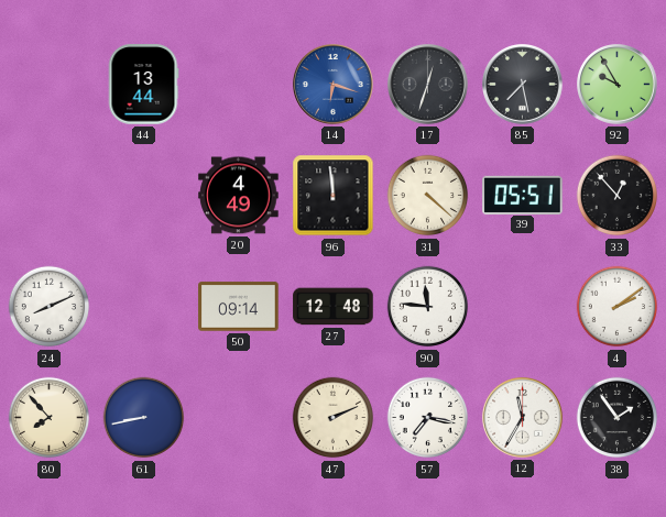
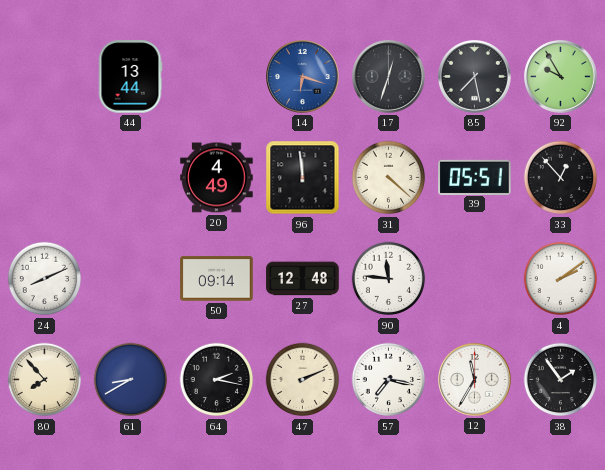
61: 8:43 -> 8:40
64: none -> 2:17
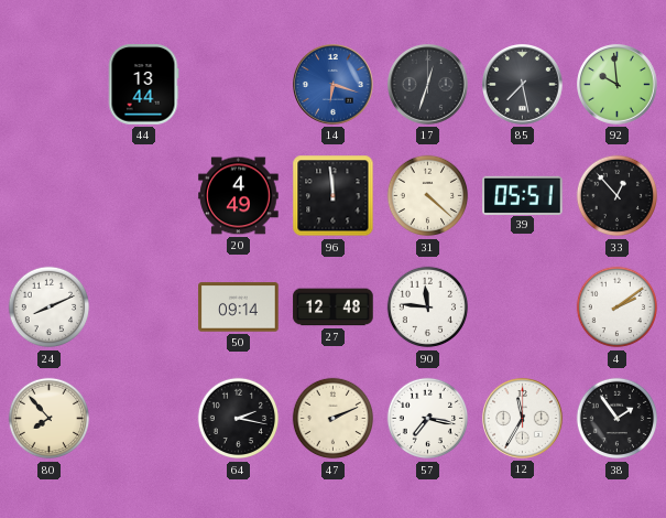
92: 9:55 -> 9:59
61: 8:40 -> none
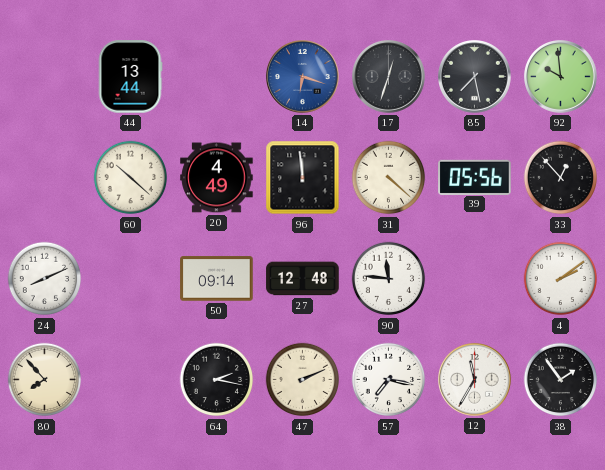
60: none -> 10:22
39: 05:51 -> 05:56
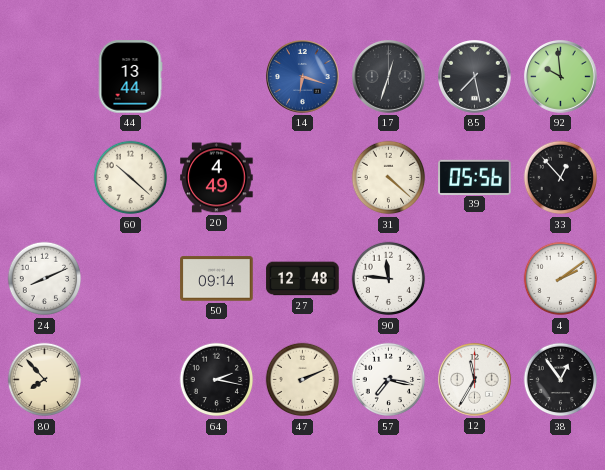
96: 11:59 -> none
38: 1:54 -> 12:54
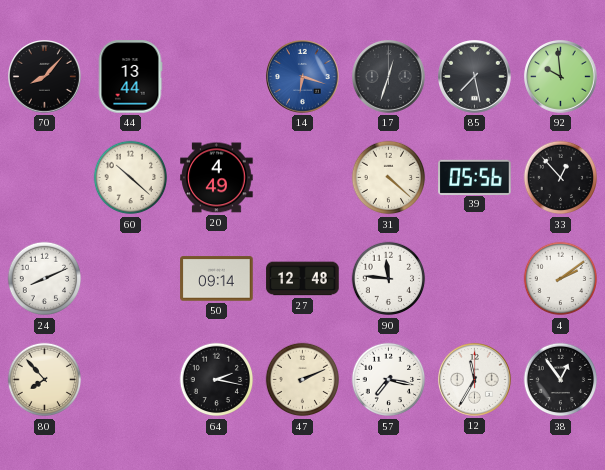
70: none -> 8:07
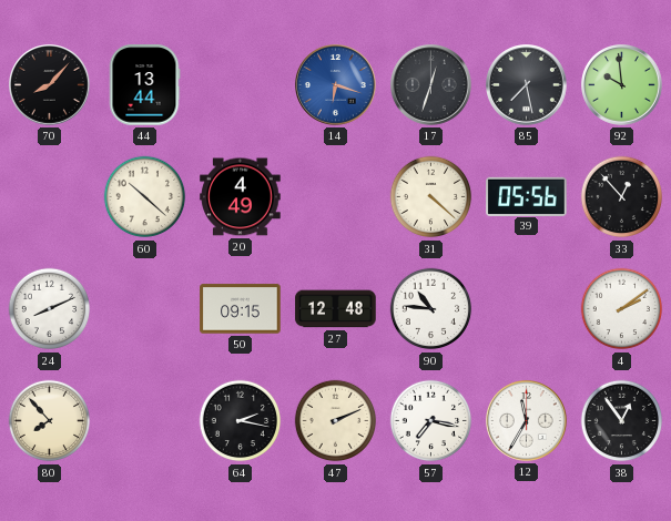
50: 09:14 -> 09:15
90: 11:46 -> 10:46
